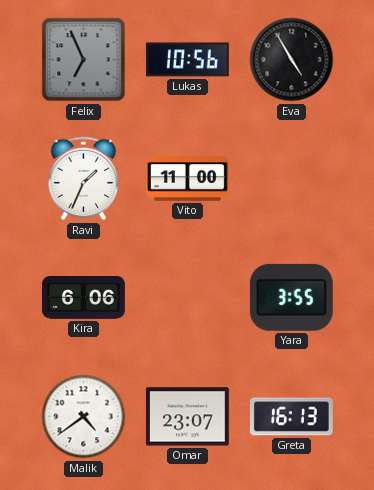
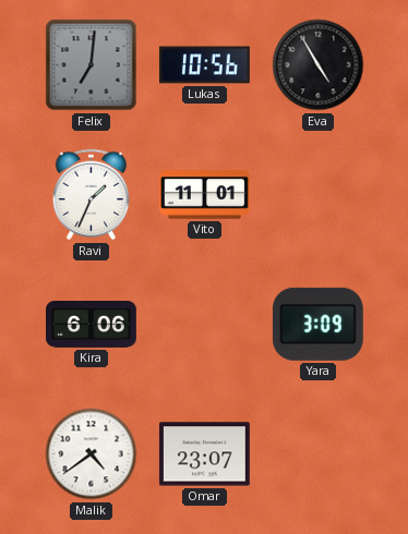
Felix: 6:56 -> 7:01
Vito: 11:00 -> 11:01
Yara: 3:55 -> 3:09
Greta: 16:13 -> none
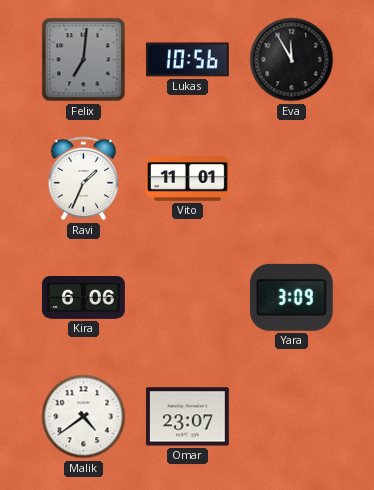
Eva: 4:55 -> 11:55
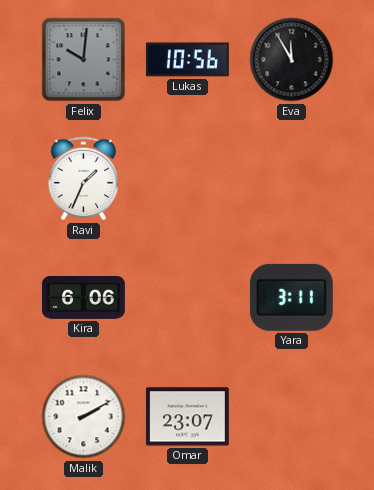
Felix: 7:01 -> 10:01
Vito: 11:01 -> none
Yara: 3:09 -> 3:11
Malik: 4:39 -> 2:10
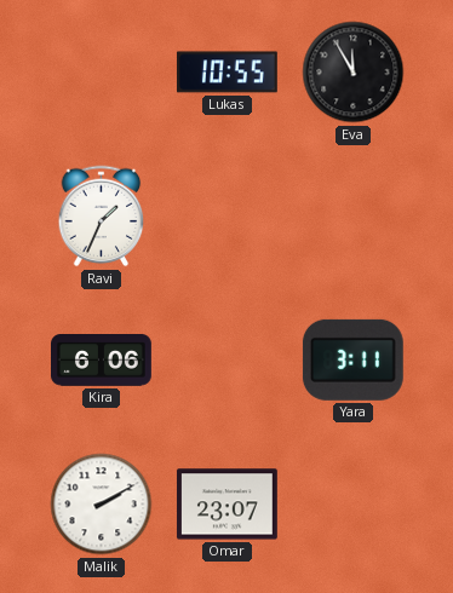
Felix: 10:01 -> none
Lukas: 10:56 -> 10:55
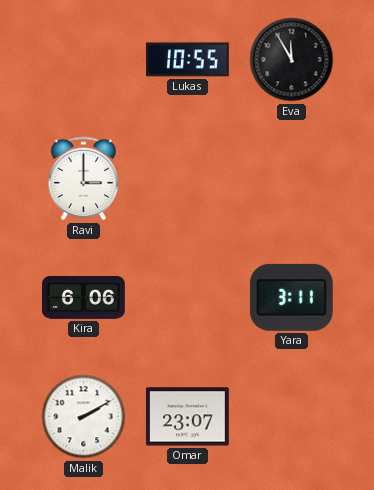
Ravi: 1:34 -> 3:00
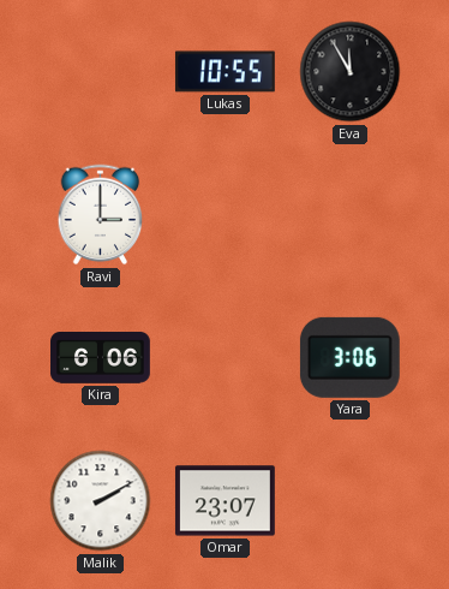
Yara: 3:11 -> 3:06
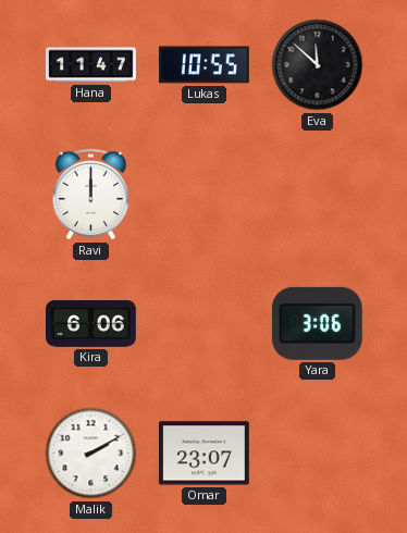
Hana: none -> 11:47
Eva: 11:55 -> 11:52
Ravi: 3:00 -> 12:00
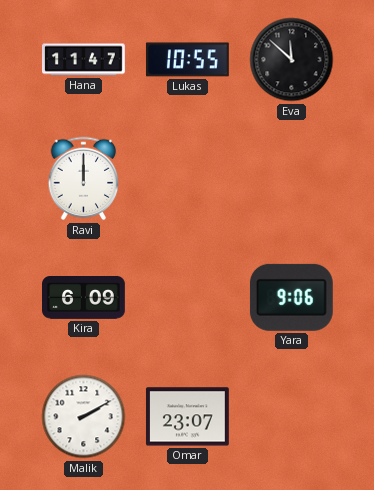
Kira: 6:06 -> 6:09
Yara: 3:06 -> 9:06
